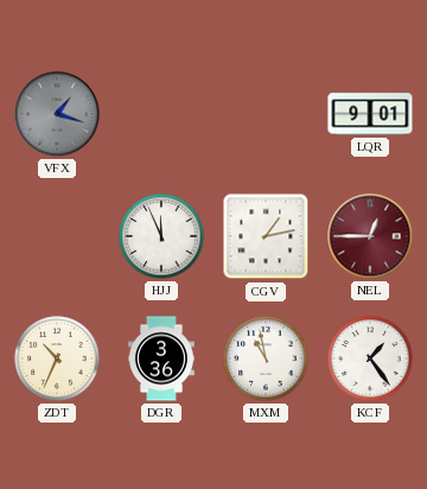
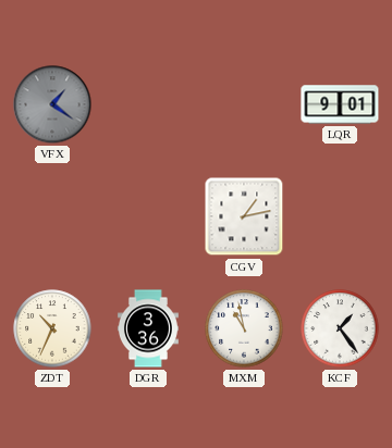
VFX: 1:18 -> 1:21
HJJ: 11:56 -> none
NEL: 12:45 -> none
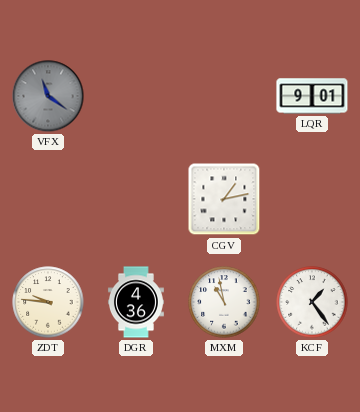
VFX: 1:21 -> 11:21
ZDT: 10:34 -> 9:46
DGR: 3:36 -> 4:36
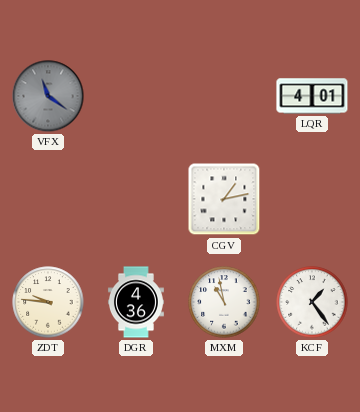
LQR: 9:01 -> 4:01
